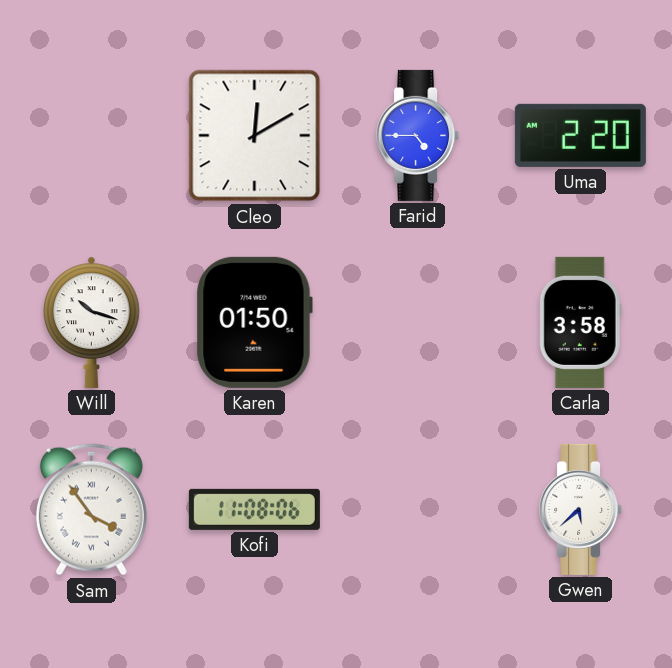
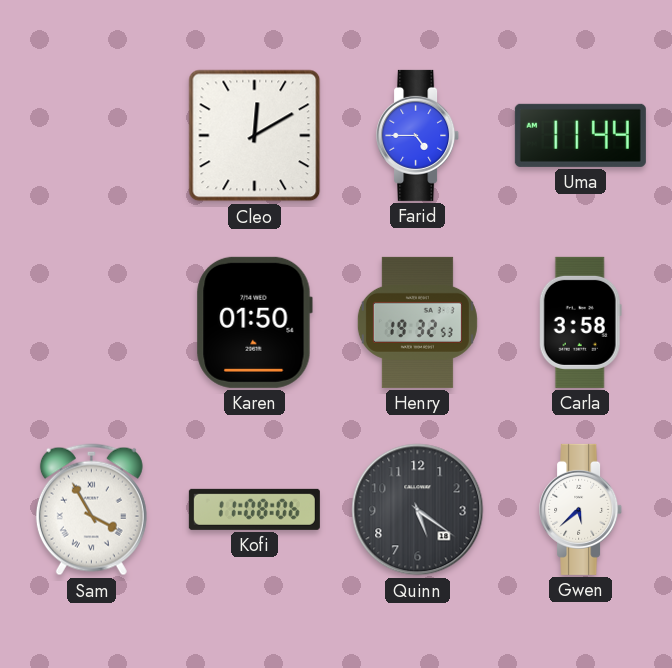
Uma: 2:20 -> 11:44
Will: 10:18 -> none
Henry: none -> 19:32
Sam: 3:54 -> 3:55
Quinn: none -> 5:21
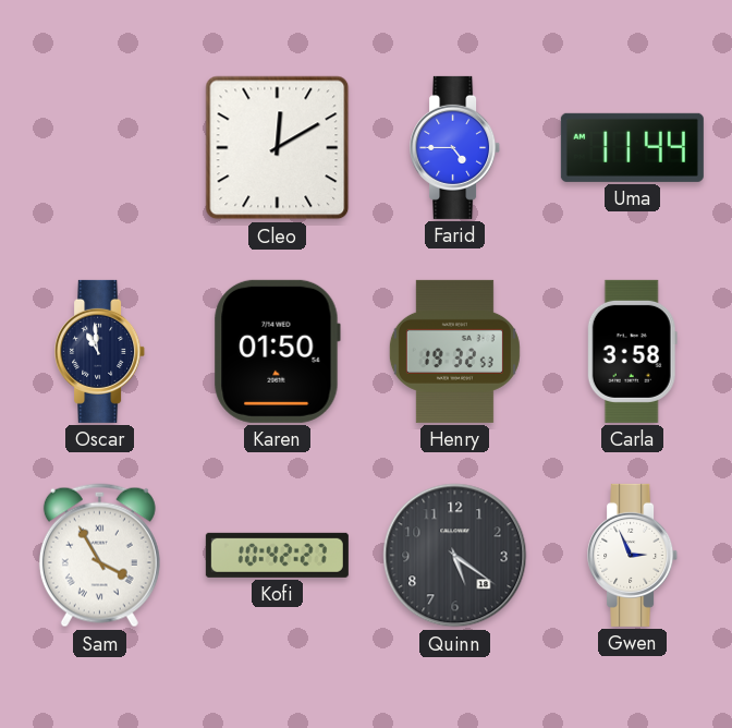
Oscar: none -> 10:59
Kofi: 11:08 -> 10:42
Gwen: 5:38 -> 2:56
